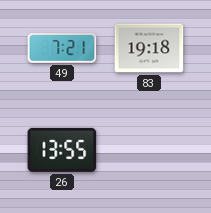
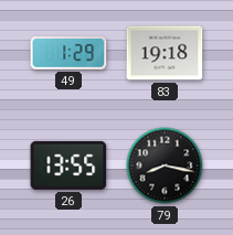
49: 7:21 -> 1:29
79: none -> 8:17
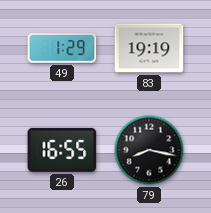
83: 19:18 -> 19:19
26: 13:55 -> 16:55
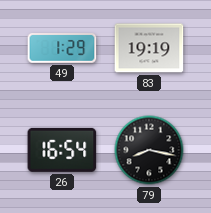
26: 16:55 -> 16:54
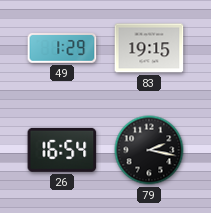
83: 19:19 -> 19:15
79: 8:17 -> 2:17
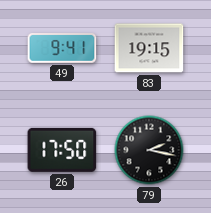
49: 1:29 -> 9:41
26: 16:54 -> 17:50
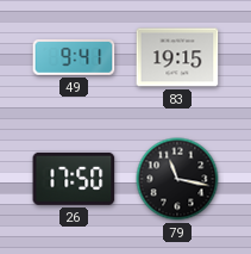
79: 2:17 -> 11:17
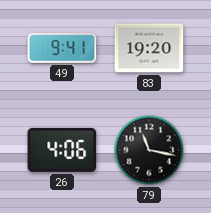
83: 19:15 -> 19:20
26: 17:50 -> 4:06
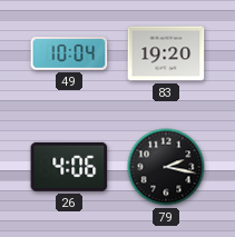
49: 9:41 -> 10:04
79: 11:17 -> 2:17
